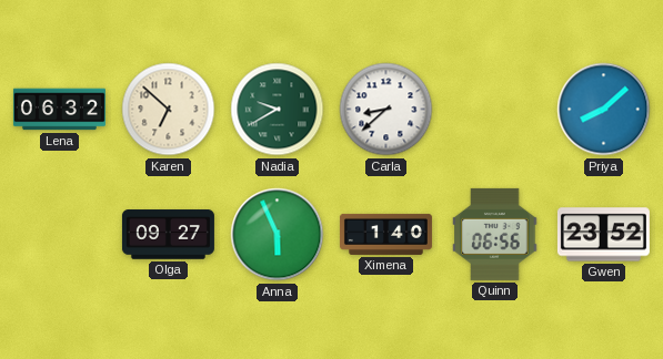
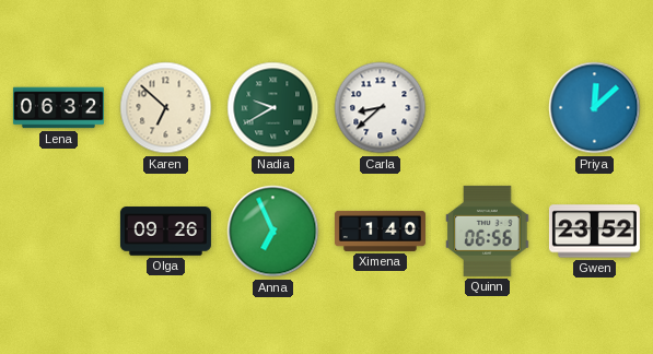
Priya: 8:08 -> 12:08
Olga: 09:27 -> 09:26
Anna: 5:56 -> 6:56
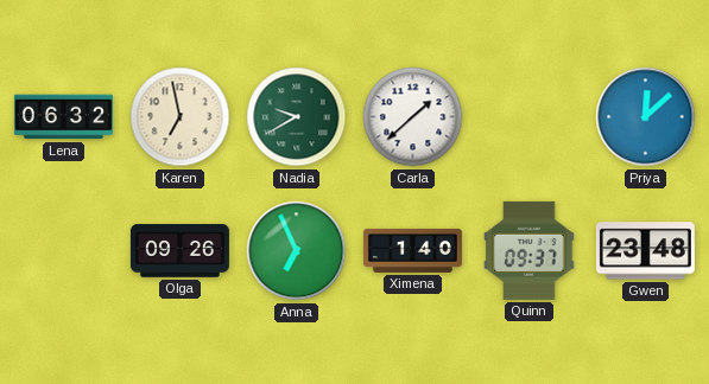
Karen: 6:52 -> 6:58
Carla: 8:38 -> 1:38
Quinn: 06:56 -> 09:37
Gwen: 23:52 -> 23:48
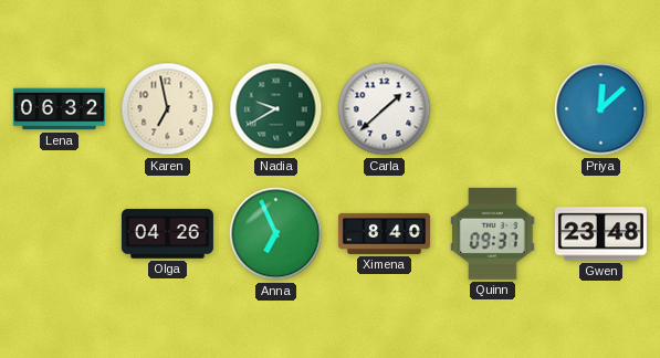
Olga: 09:26 -> 04:26
Ximena: 1:40 -> 8:40
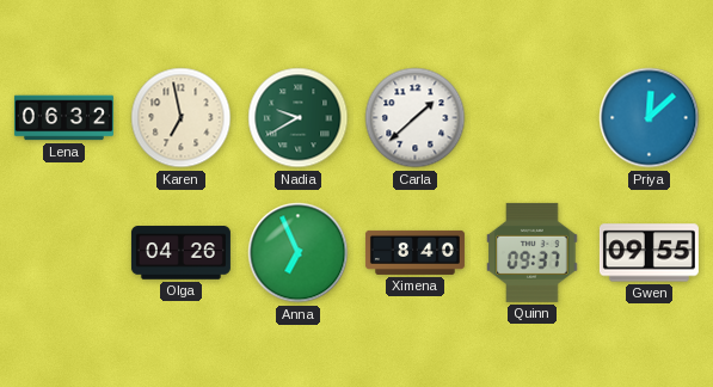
Gwen: 23:48 -> 09:55
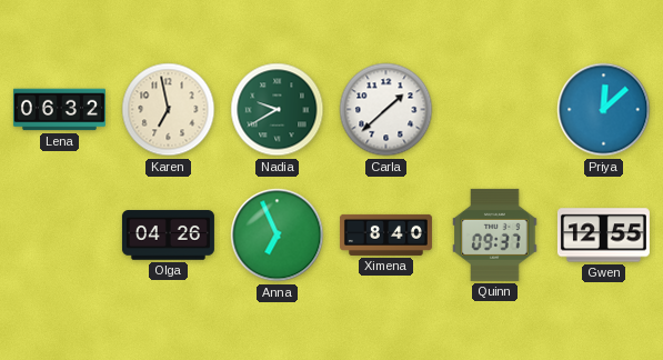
Gwen: 09:55 -> 12:55
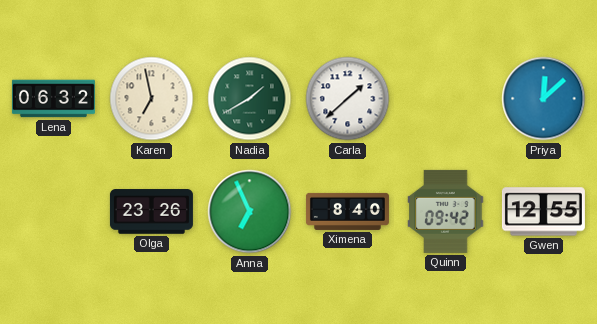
Nadia: 9:40 -> 1:40
Olga: 04:26 -> 23:26
Quinn: 09:37 -> 09:42
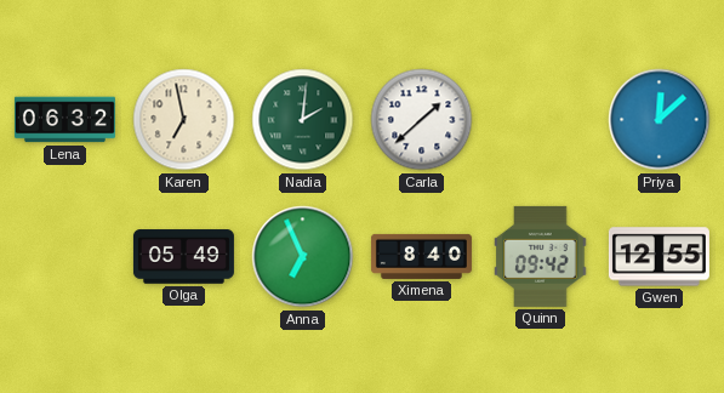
Nadia: 1:40 -> 2:01
Olga: 23:26 -> 05:49
